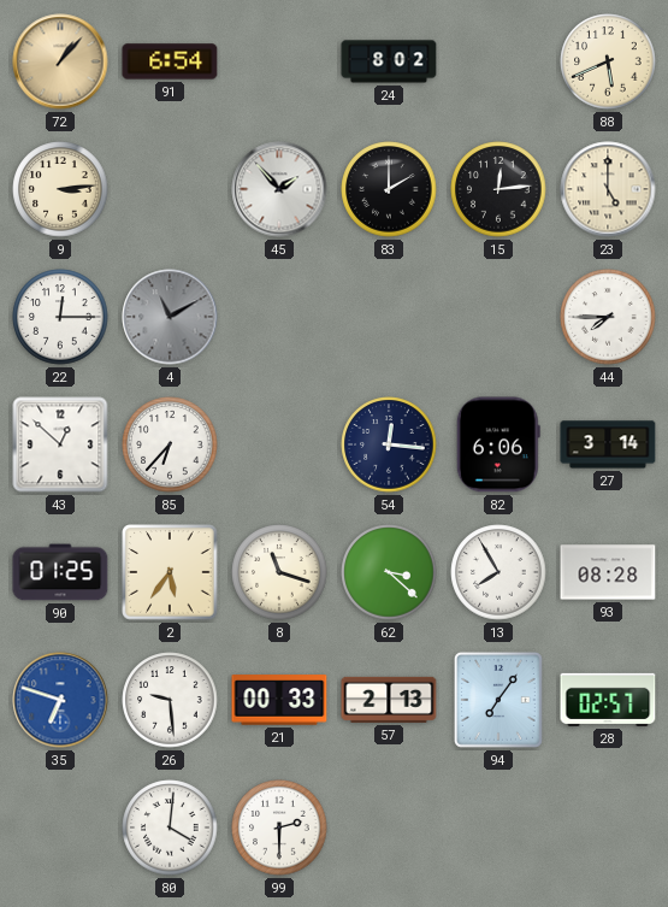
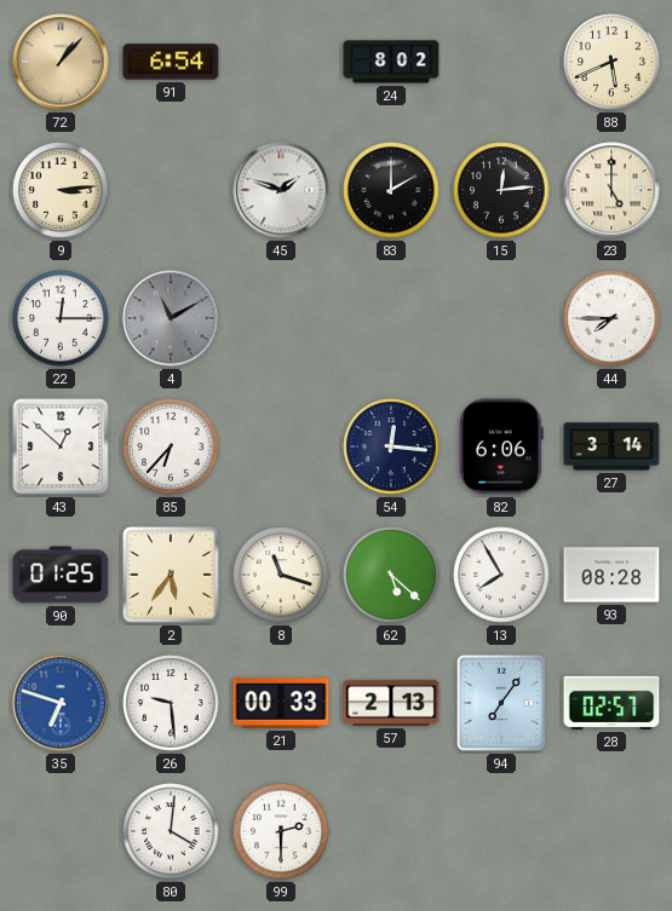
45: 1:53 -> 1:48
62: 3:22 -> 5:22
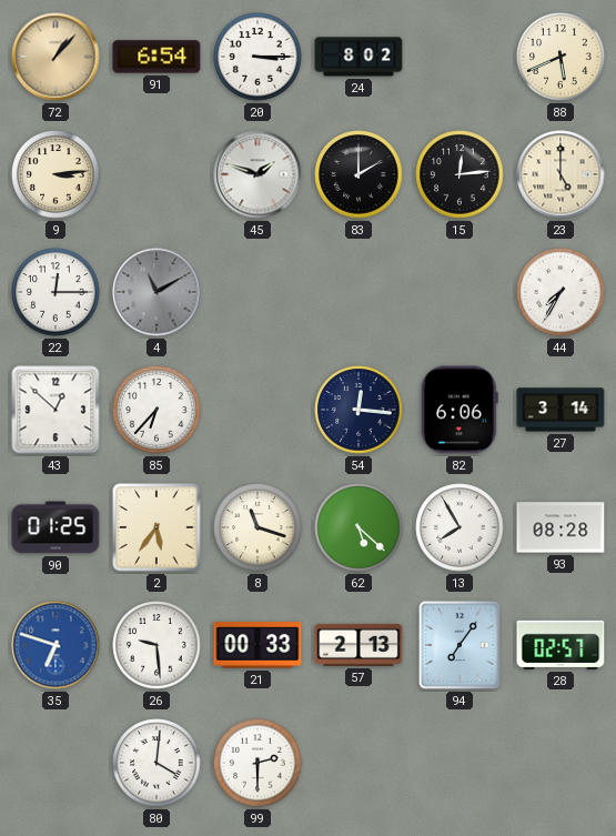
20: none -> 3:15
44: 7:45 -> 7:35
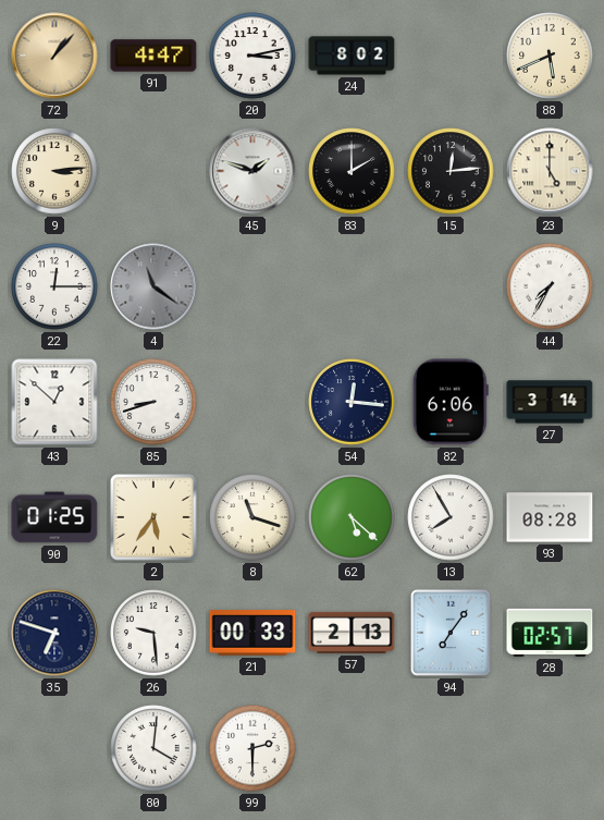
91: 6:54 -> 4:47
20: 3:15 -> 3:13
4: 11:10 -> 11:21
85: 6:37 -> 8:42
35 dial: blue -> navy
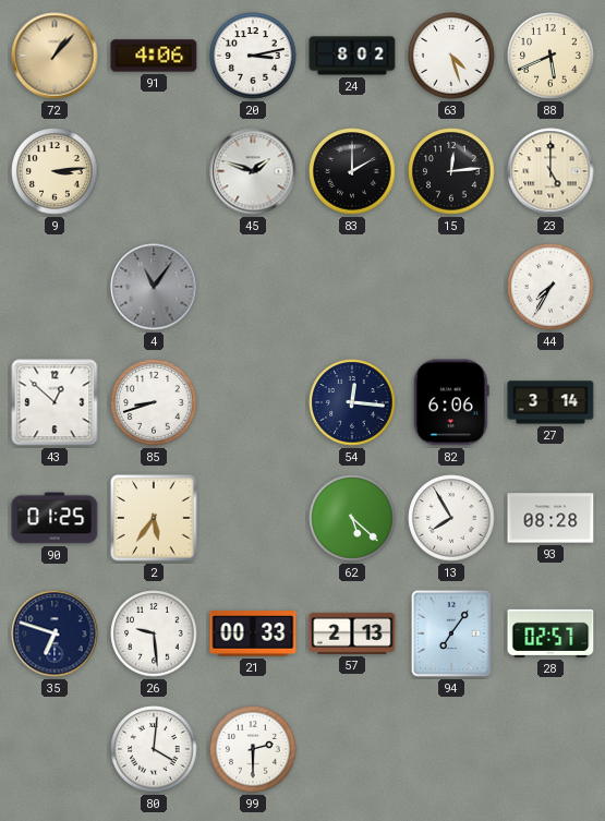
91: 4:47 -> 4:06
63: none -> 4:27
22: 12:15 -> none
4: 11:21 -> 11:06
8: 11:18 -> none
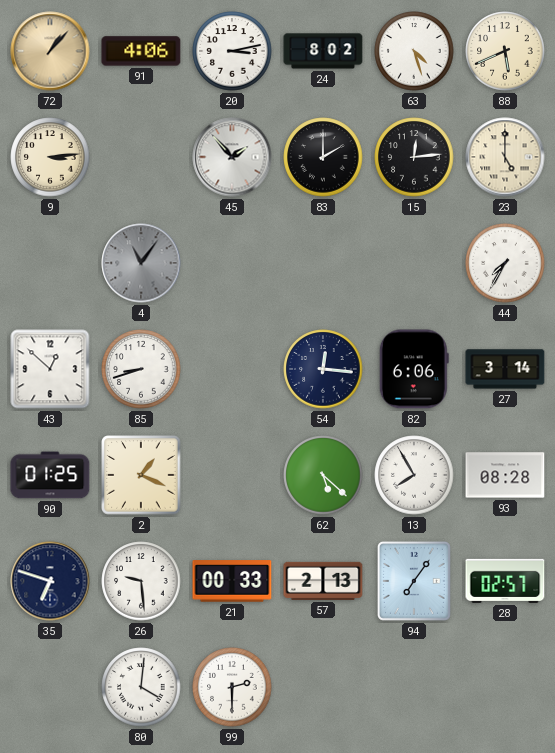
45: 1:48 -> 1:53
2: 5:36 -> 1:19
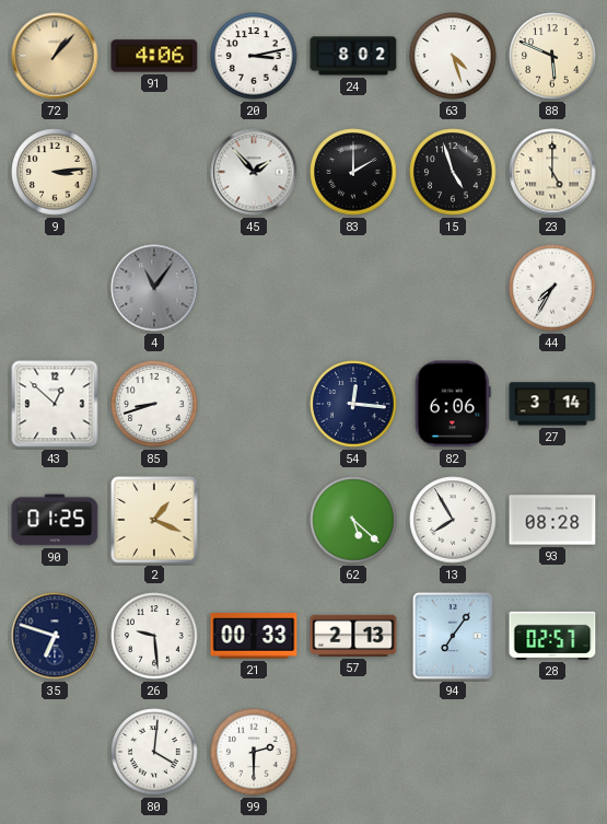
88: 5:41 -> 5:49
15: 12:14 -> 4:57
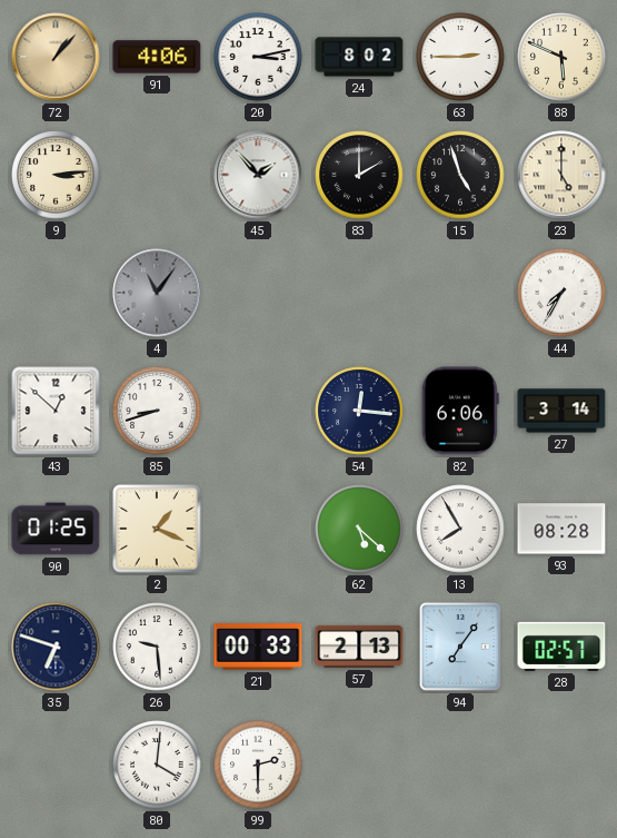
63: 4:27 -> 2:45
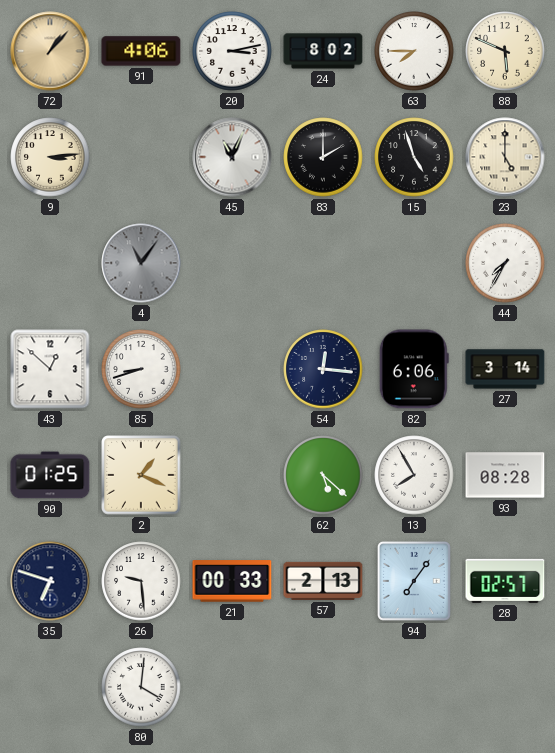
63: 2:45 -> 7:45
45: 1:53 -> 11:04
99: 2:30 -> none
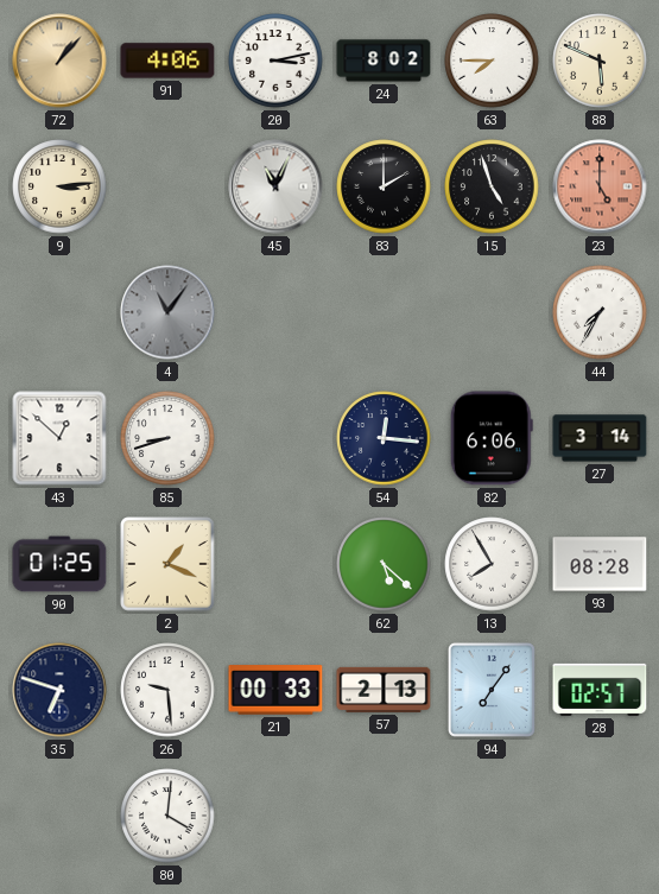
23 dial: cream -> salmon
